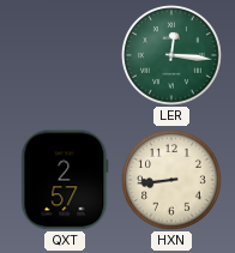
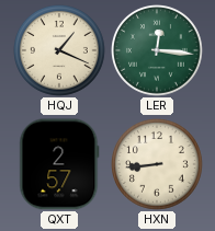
HQJ: none -> 1:19
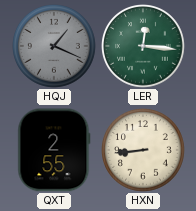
HQJ dial: cream -> grey
QXT: 2:57 -> 2:55
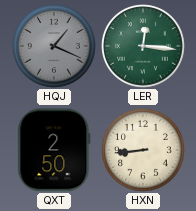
QXT: 2:55 -> 2:50
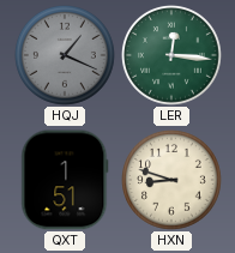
QXT: 2:50 -> 1:51
HXN: 8:44 -> 8:48
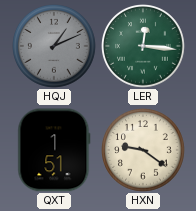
HQJ: 1:19 -> 1:11
HXN: 8:48 -> 9:21
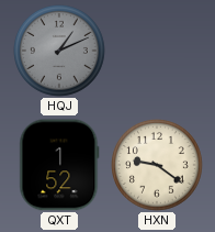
LER: 12:16 -> none
QXT: 1:51 -> 1:52
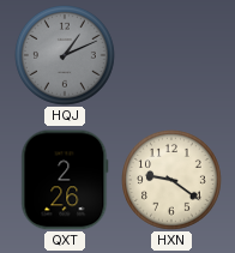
QXT: 1:52 -> 2:26
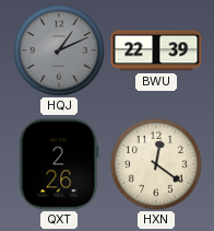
BWU: none -> 22:39
HXN: 9:21 -> 12:21
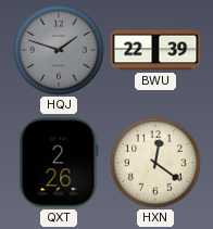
HQJ: 1:11 -> 1:48
